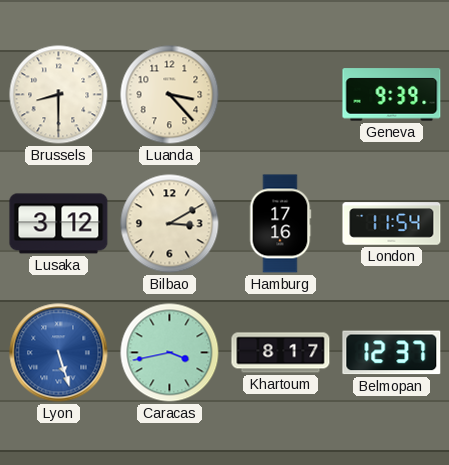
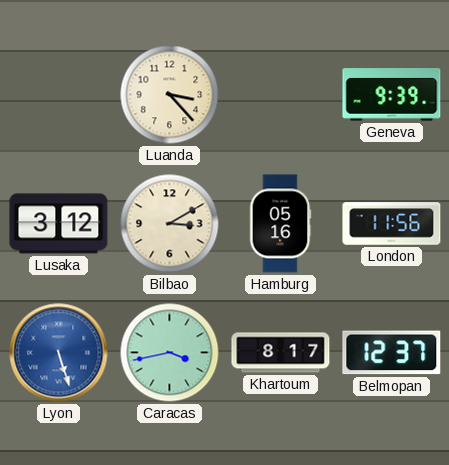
Brussels: 8:30 -> none
Hamburg: 17:16 -> 05:16
London: 11:54 -> 11:56
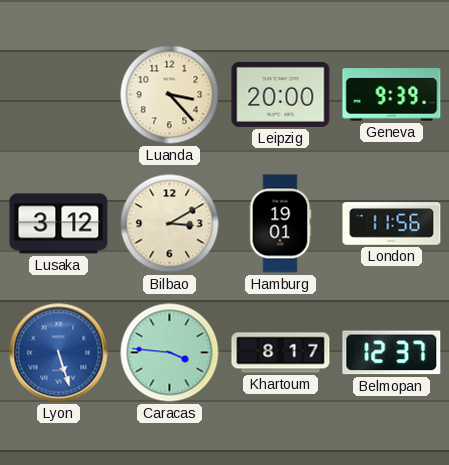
Leipzig: none -> 20:00
Hamburg: 05:16 -> 19:01
Caracas: 3:43 -> 3:46
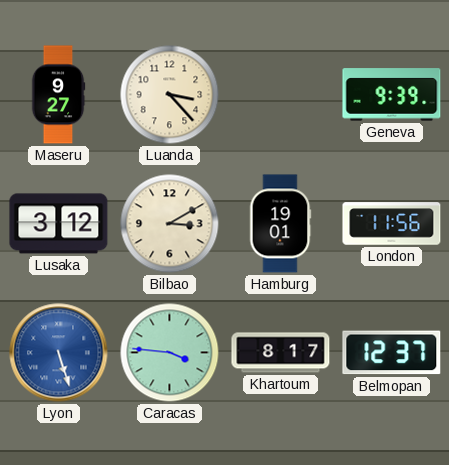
Maseru: none -> 9:27
Leipzig: 20:00 -> none
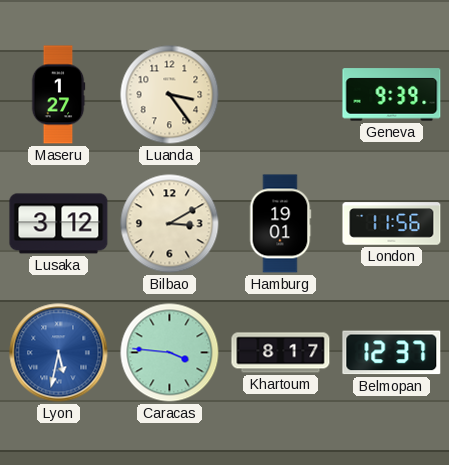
Maseru: 9:27 -> 1:27
Luanda: 3:23 -> 3:24
Lyon: 5:27 -> 5:32
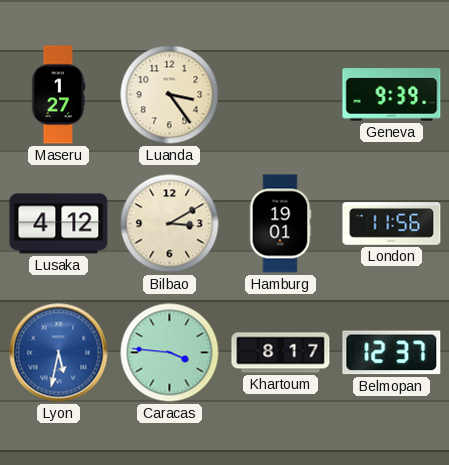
Lusaka: 3:12 -> 4:12
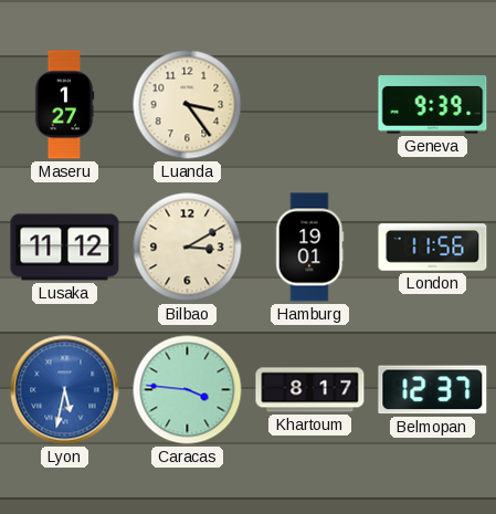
Lusaka: 4:12 -> 11:12
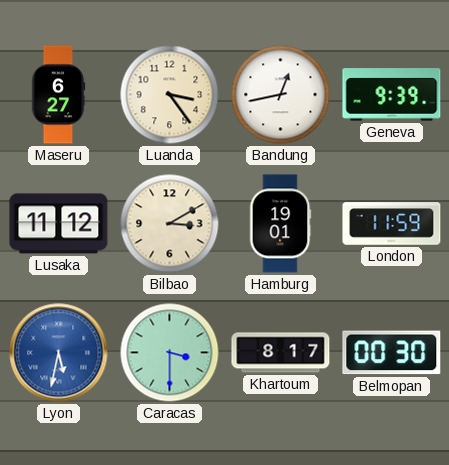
Maseru: 1:27 -> 6:27
Bandung: none -> 12:43
London: 11:56 -> 11:59
Caracas: 3:46 -> 3:30
Belmopan: 12:37 -> 00:30
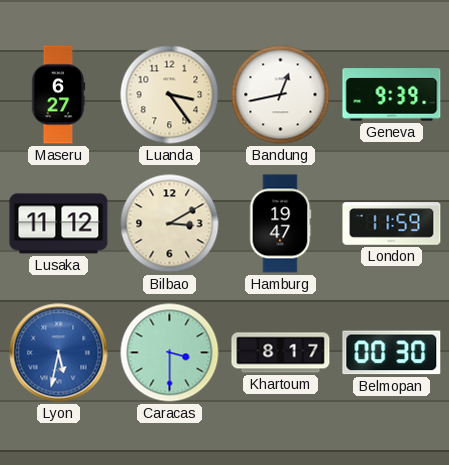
Hamburg: 19:01 -> 19:47
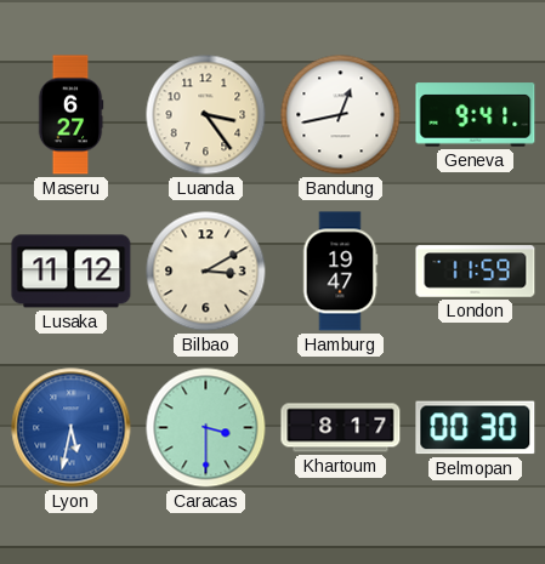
Geneva: 9:39 -> 9:41
